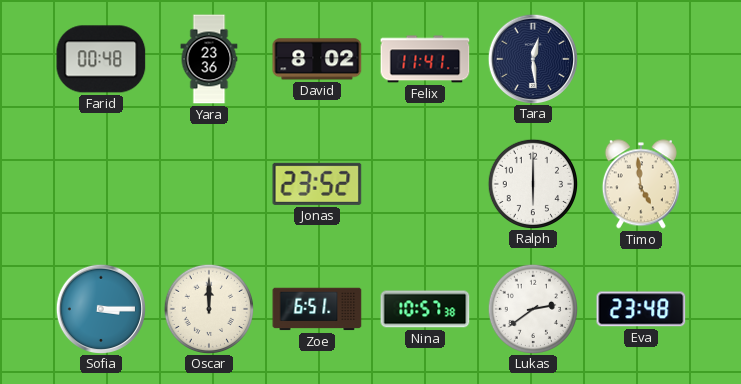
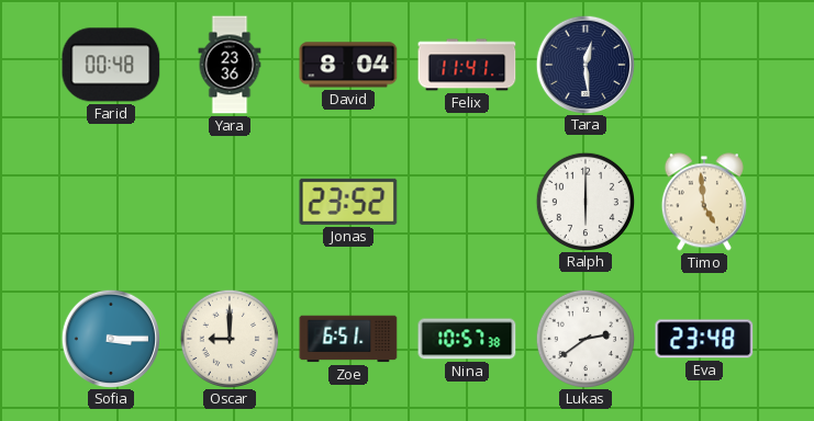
David: 8:02 -> 8:04
Oscar: 12:00 -> 9:00
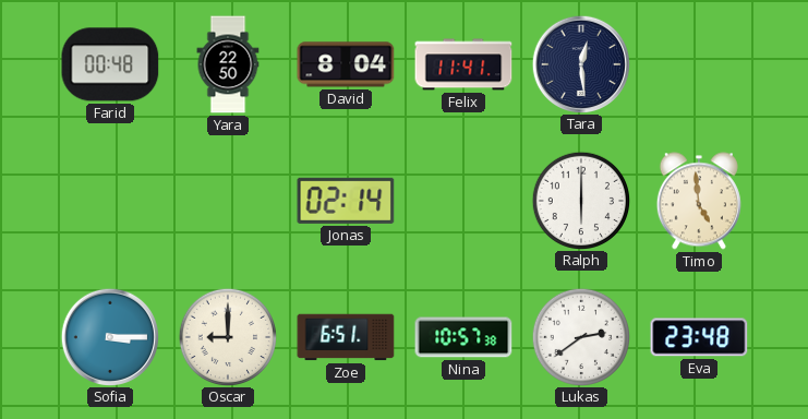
Yara: 23:36 -> 22:50
Jonas: 23:52 -> 02:14
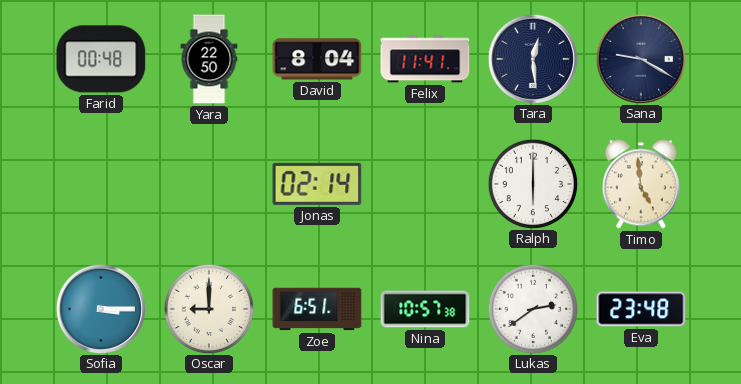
Sana: none -> 9:20
